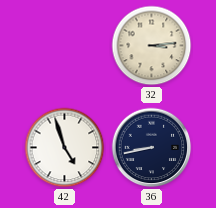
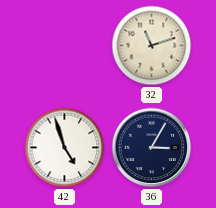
32: 3:14 -> 11:12
36: 8:43 -> 3:05
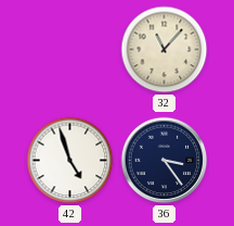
32: 11:12 -> 11:07
36: 3:05 -> 3:24
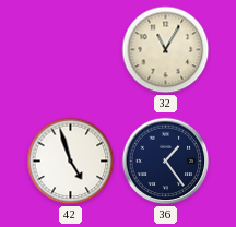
32: 11:07 -> 11:05
36: 3:24 -> 1:24
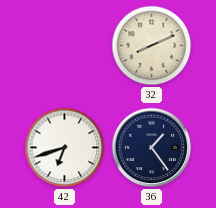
32: 11:05 -> 8:11
42: 4:57 -> 6:42
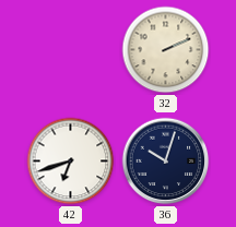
32: 8:11 -> 2:11
36: 1:24 -> 10:03
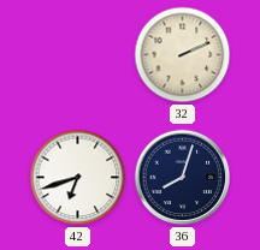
36: 10:03 -> 8:03
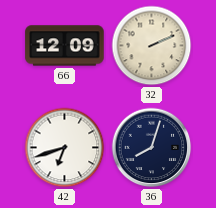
66: none -> 12:09
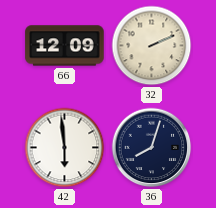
42: 6:42 -> 5:59
